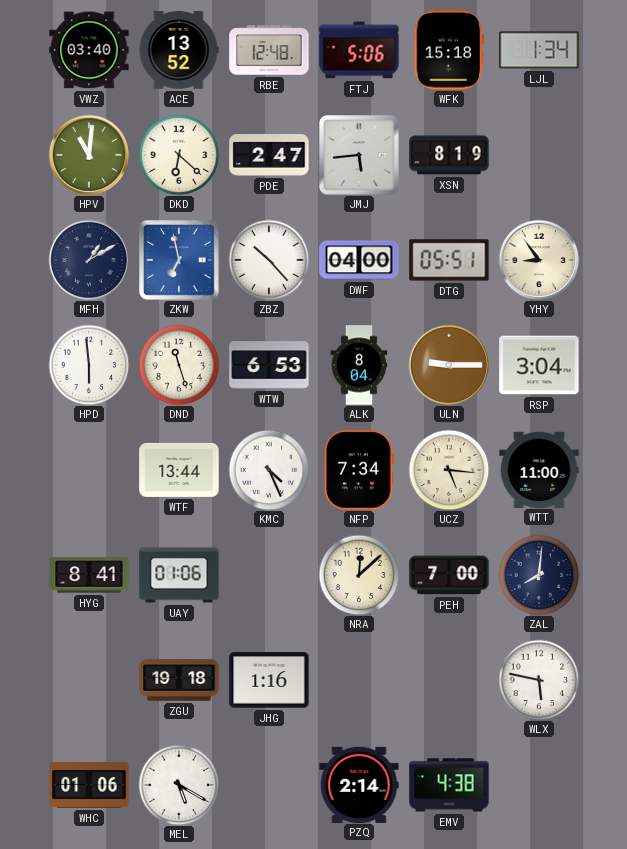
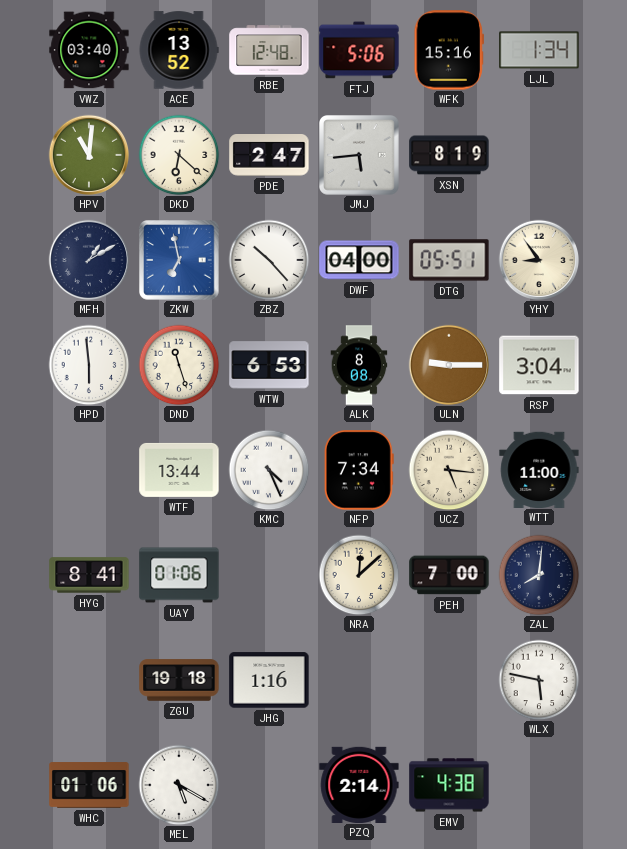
WFK: 15:18 -> 15:16
ALK: 8:04 -> 8:08
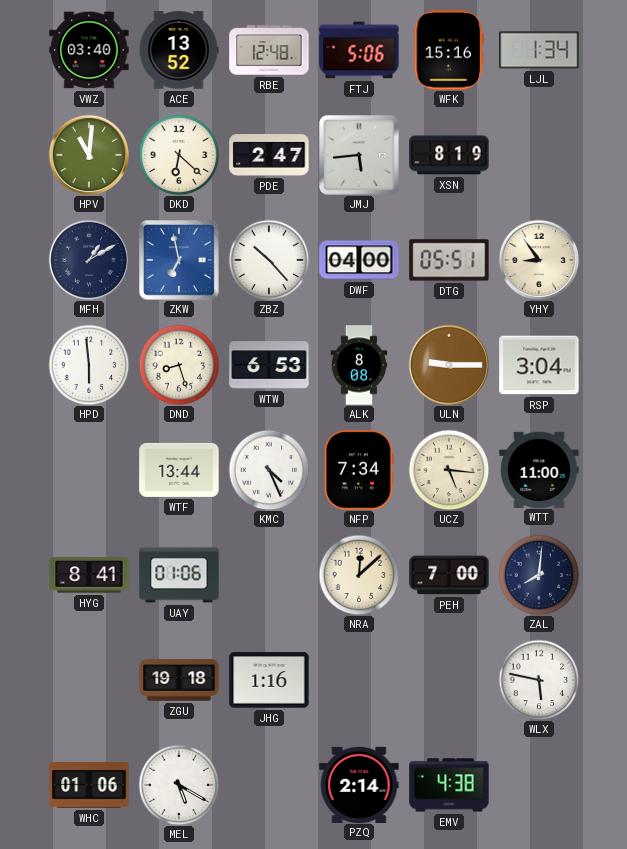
DND: 11:27 -> 8:27
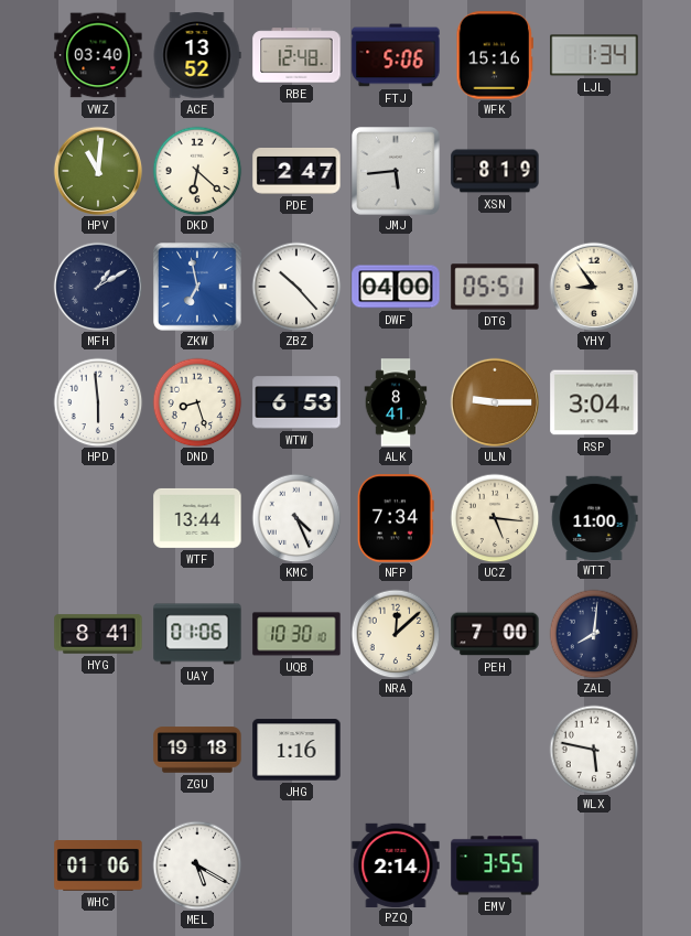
ALK: 8:08 -> 8:41
UQB: none -> 10:30
EMV: 4:38 -> 3:55
